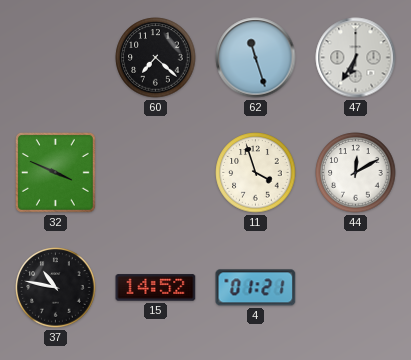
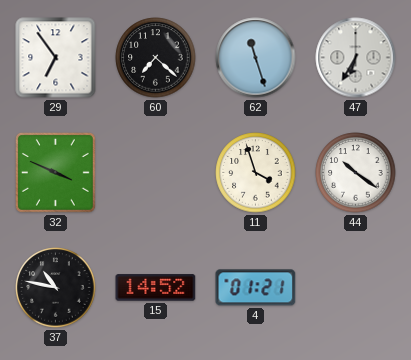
29: none -> 6:54
44: 12:10 -> 10:21
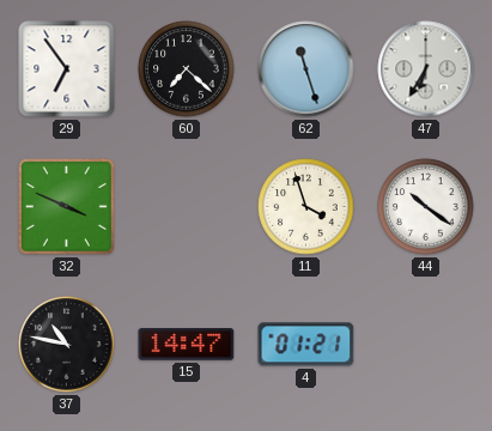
15: 14:52 -> 14:47
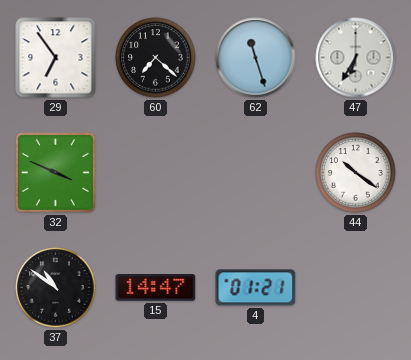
11: 3:57 -> none
37: 10:47 -> 10:51
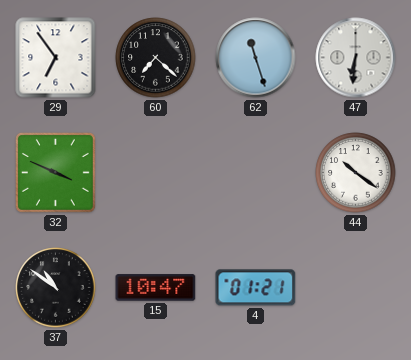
47: 6:35 -> 6:31
15: 14:47 -> 10:47
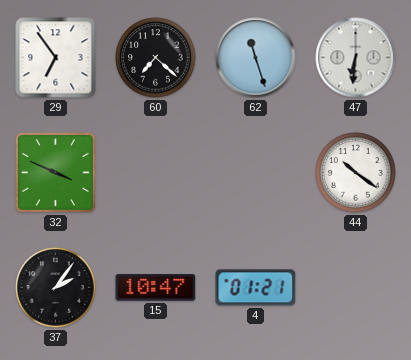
37: 10:51 -> 2:06
